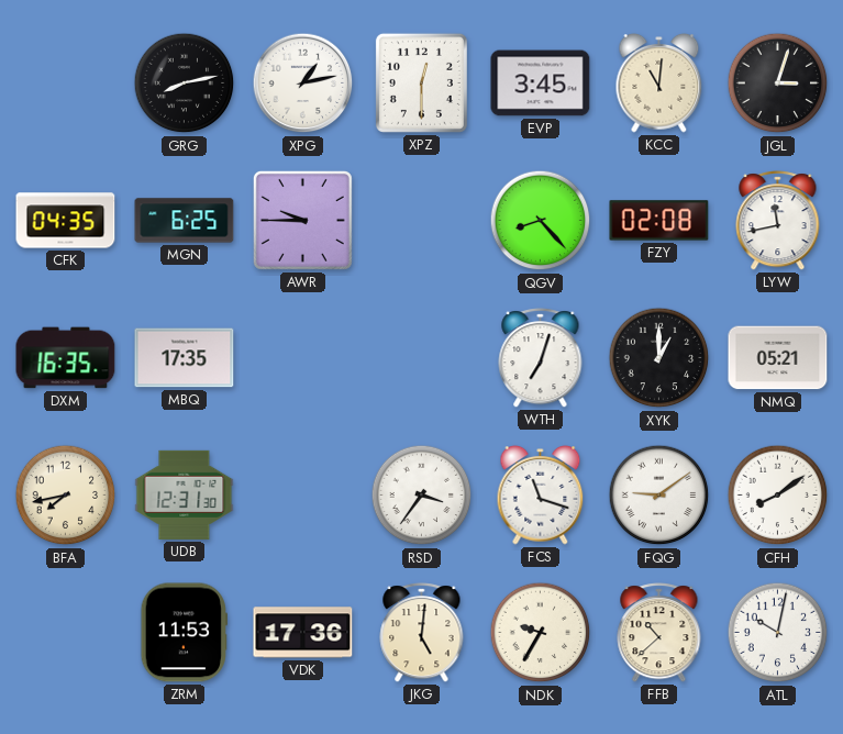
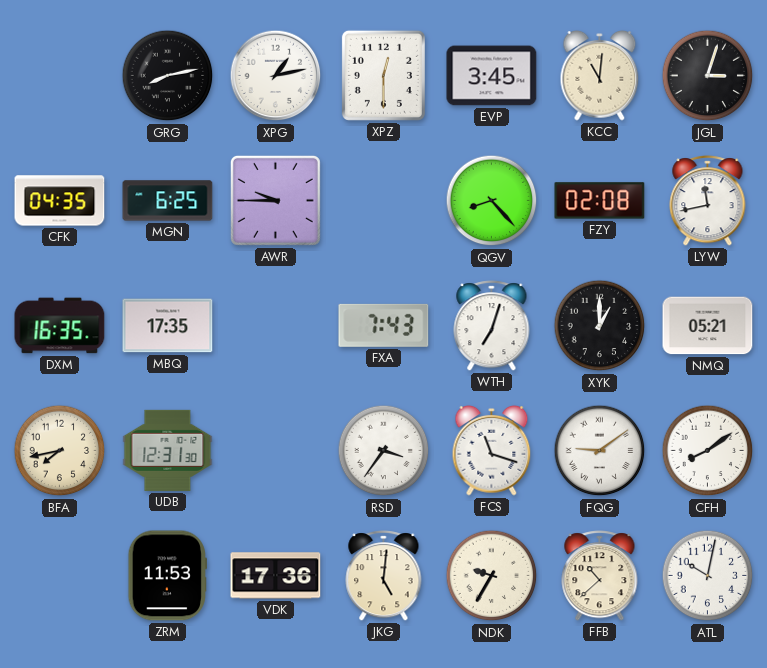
FXA: none -> 7:43
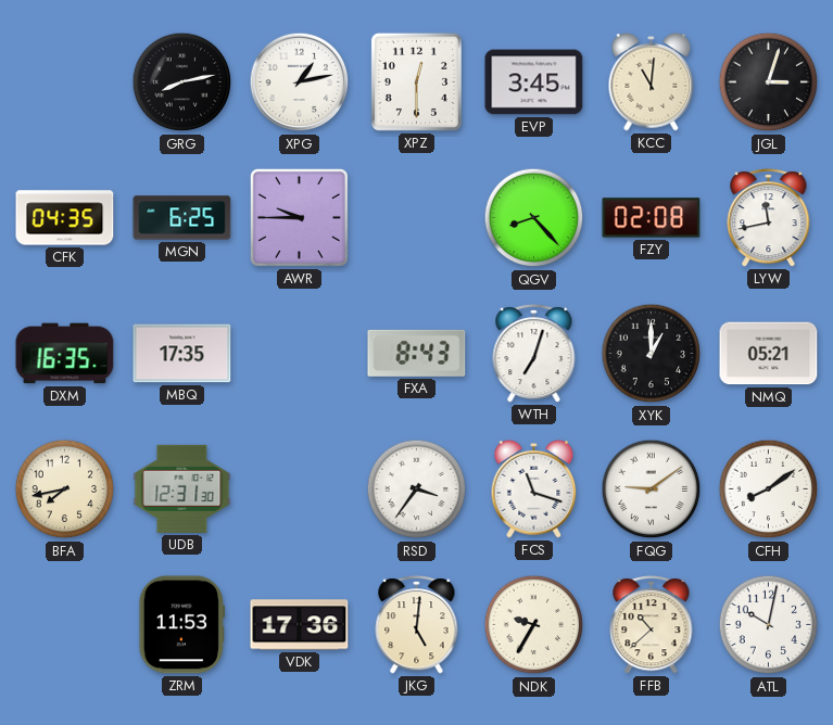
FXA: 7:43 -> 8:43
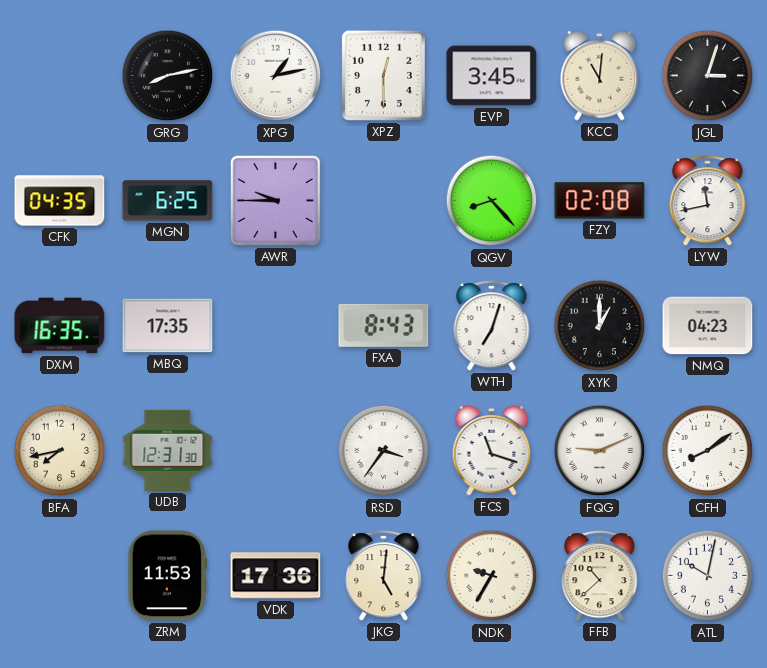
NMQ: 05:21 -> 04:23
FQG: 9:09 -> 9:11
